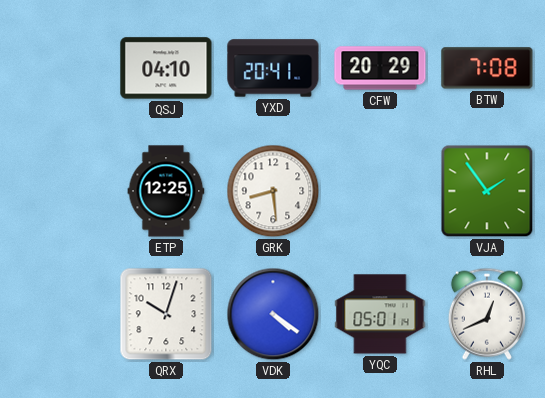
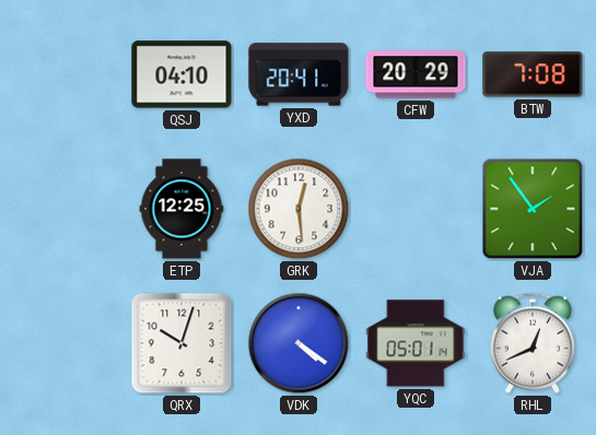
GRK: 8:29 -> 12:29
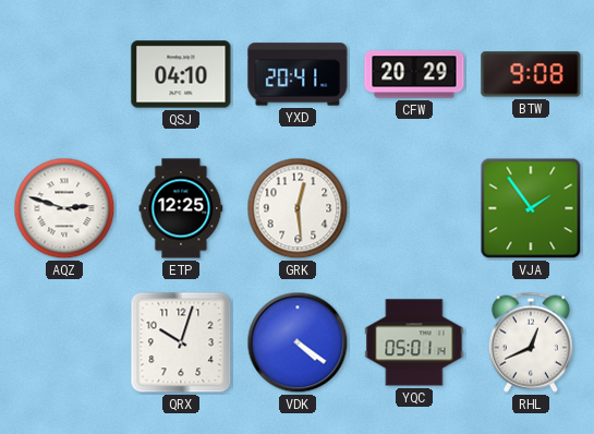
BTW: 7:08 -> 9:08
AQZ: none -> 2:48
